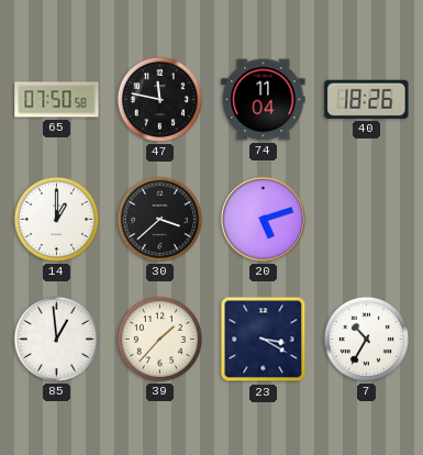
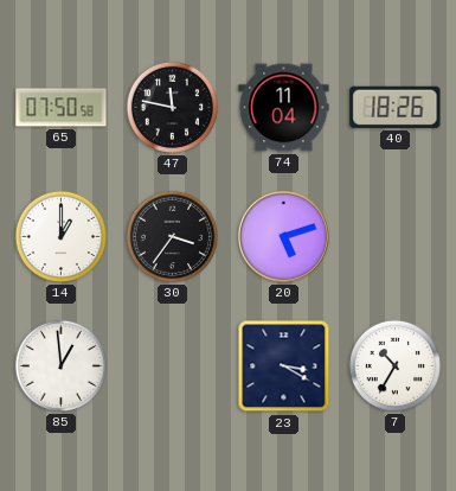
30: 3:38 -> 3:36
39: 1:37 -> none
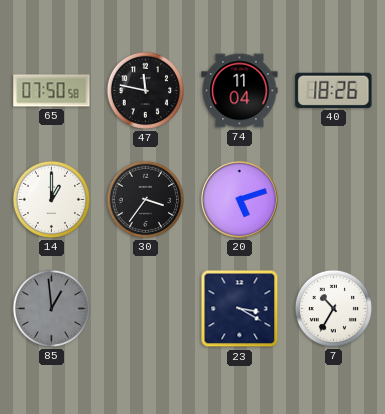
85 dial: white -> grey
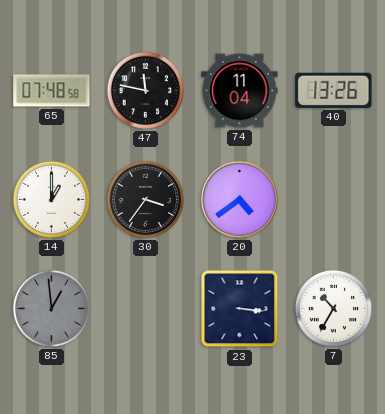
65: 07:50 -> 07:48
40: 18:26 -> 13:26
20: 5:12 -> 4:39
23: 3:20 -> 3:16
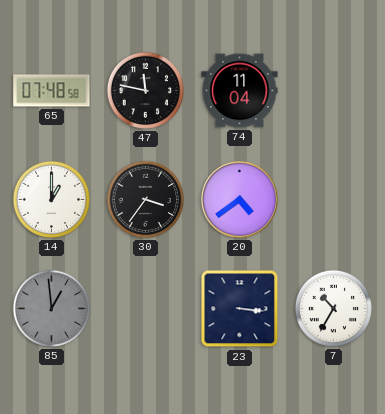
40: 13:26 -> none
